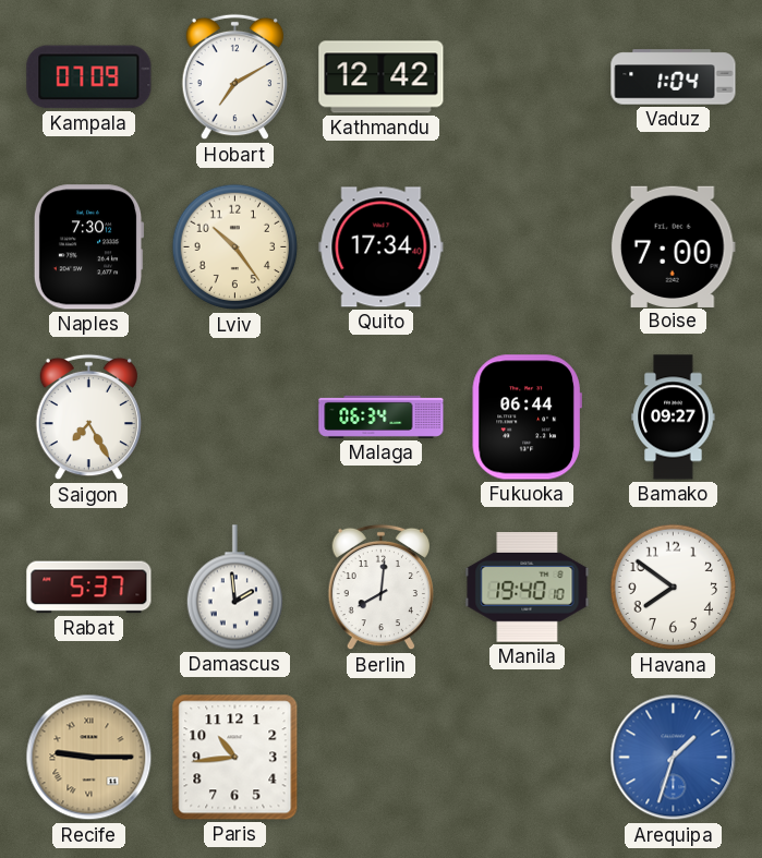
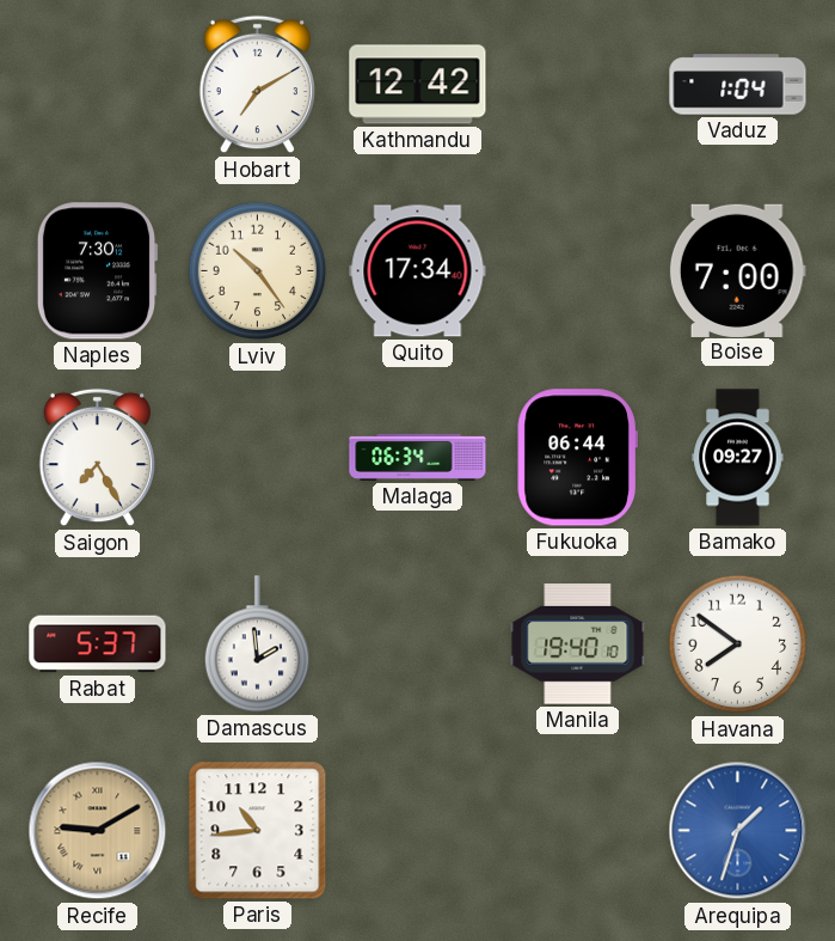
Kampala: 07:09 -> none
Berlin: 8:01 -> none
Recife: 9:15 -> 9:10
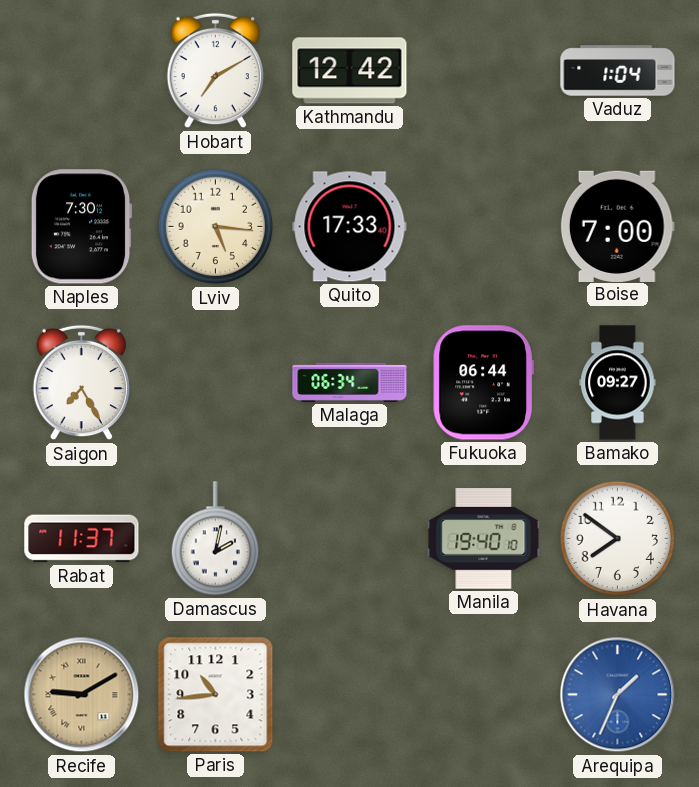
Lviv: 10:24 -> 5:16
Quito: 17:34 -> 17:33
Rabat: 5:37 -> 11:37
Damascus: 1:59 -> 2:02
Arequipa: 1:33 -> 1:34
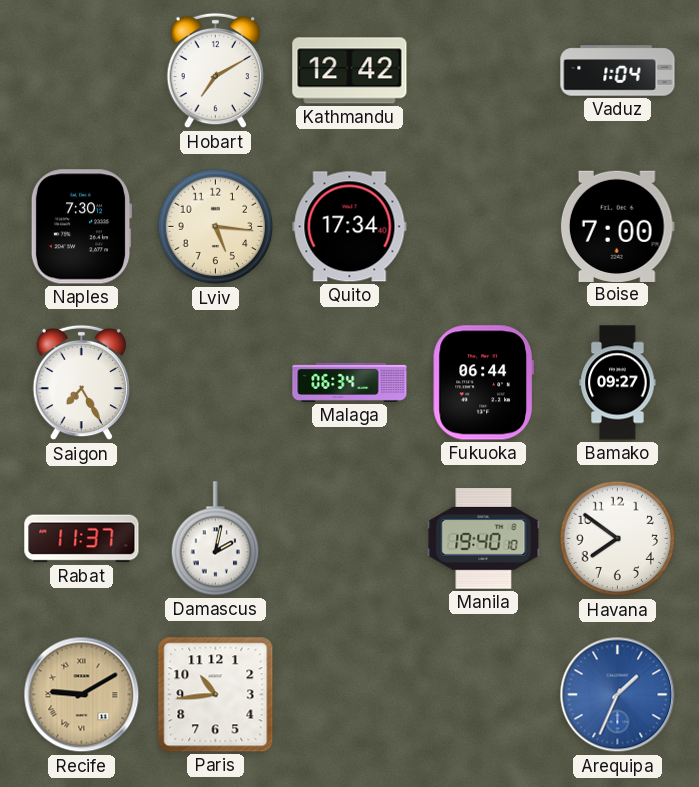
Quito: 17:33 -> 17:34
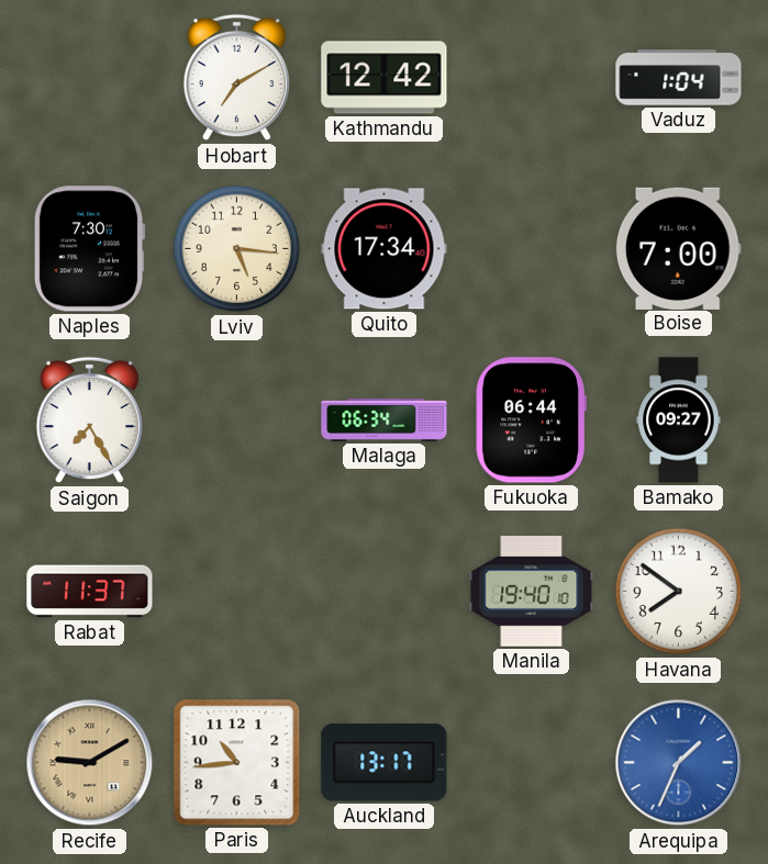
Damascus: 2:02 -> none
Auckland: none -> 13:17
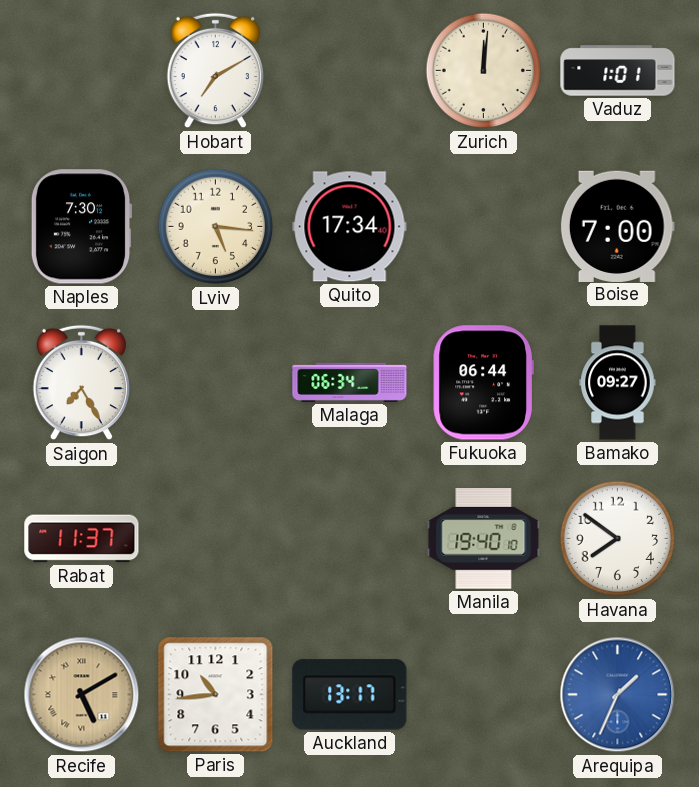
Kathmandu: 12:42 -> none
Zurich: none -> 12:01
Vaduz: 1:04 -> 1:01
Recife: 9:10 -> 5:10
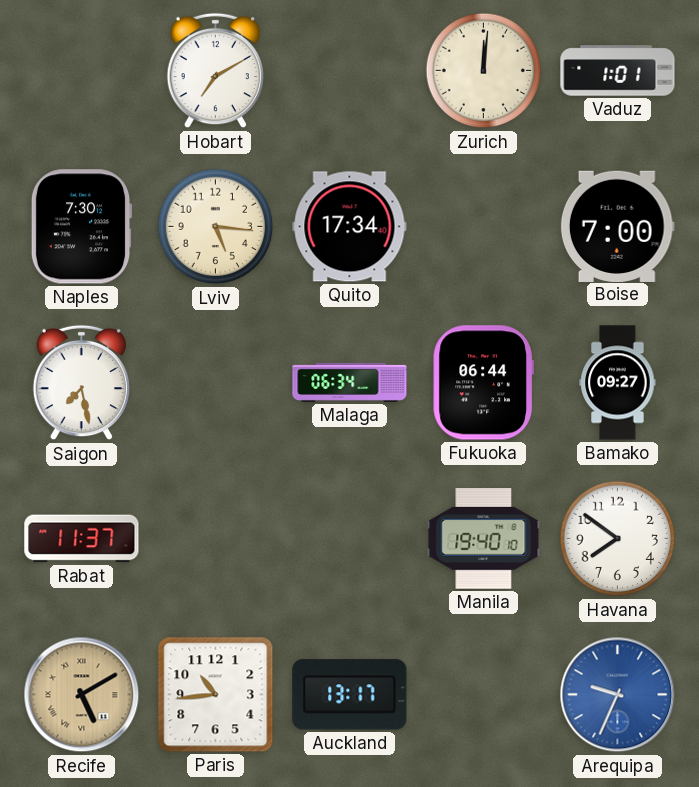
Saigon: 7:25 -> 7:28
Arequipa: 1:34 -> 9:34
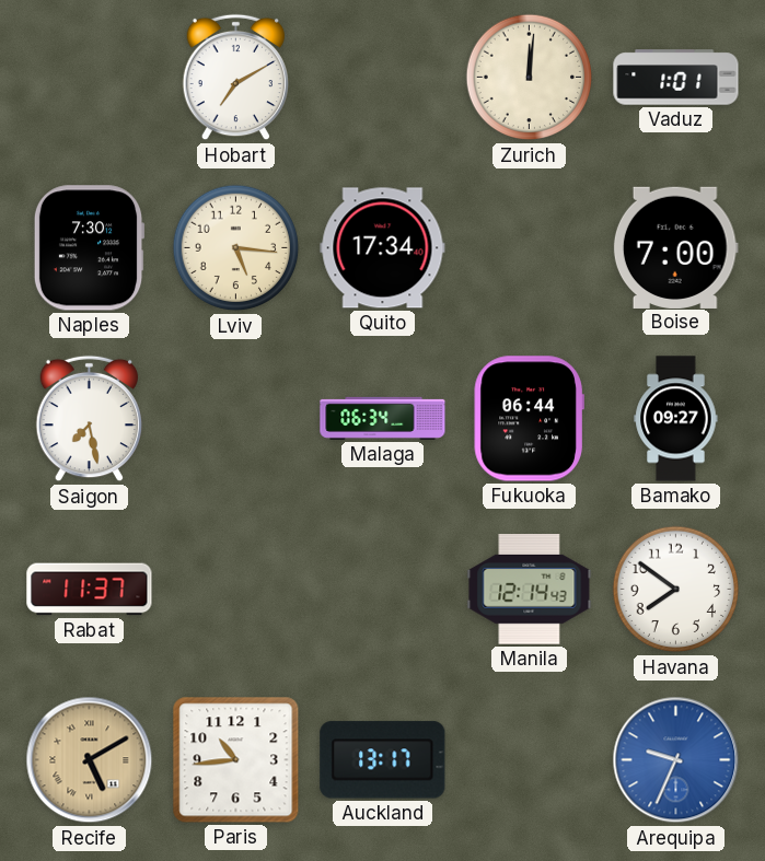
Manila: 19:40 -> 12:14
